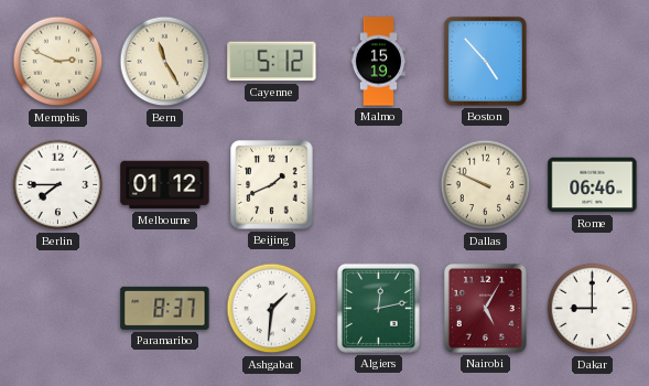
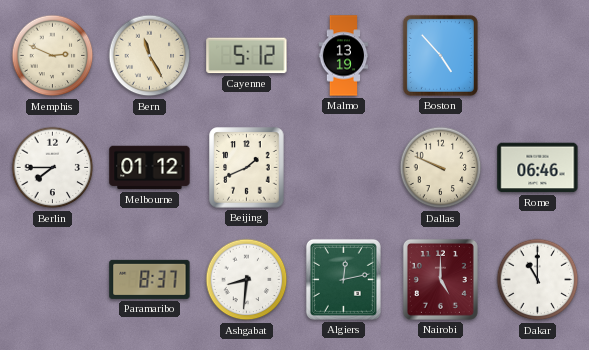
Malmo: 15:19 -> 13:19
Ashgabat: 1:31 -> 8:31
Nairobi: 5:05 -> 5:00
Dakar: 9:00 -> 11:00
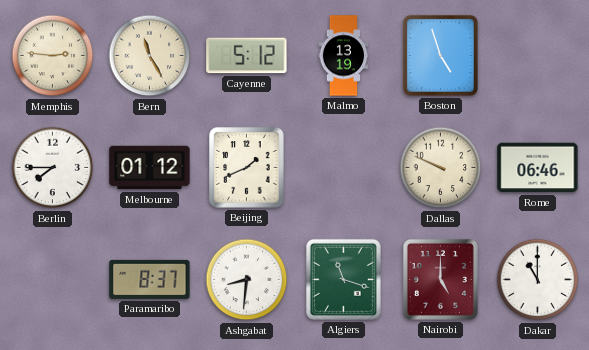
Memphis: 2:49 -> 2:46
Boston: 4:53 -> 4:57
Algiers: 12:13 -> 11:18
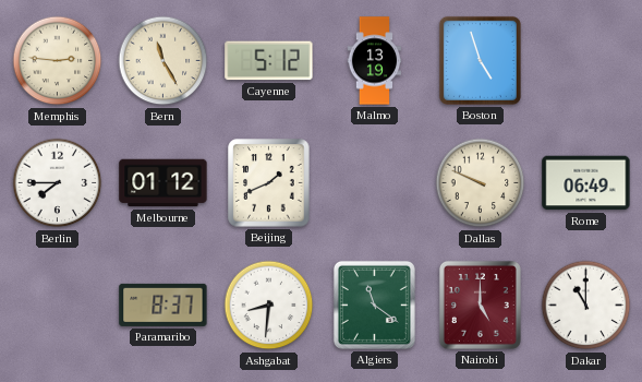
Rome: 06:46 -> 06:49
Algiers: 11:18 -> 11:21
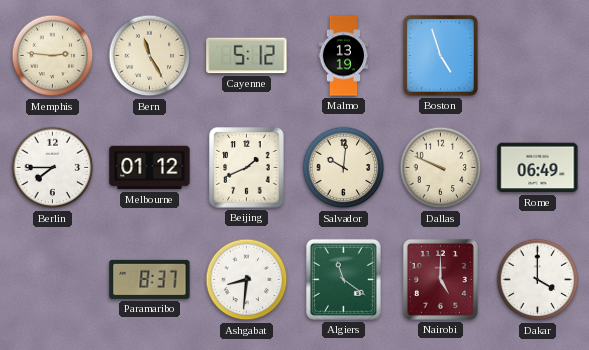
Salvador: none -> 10:01
Dakar: 11:00 -> 4:00
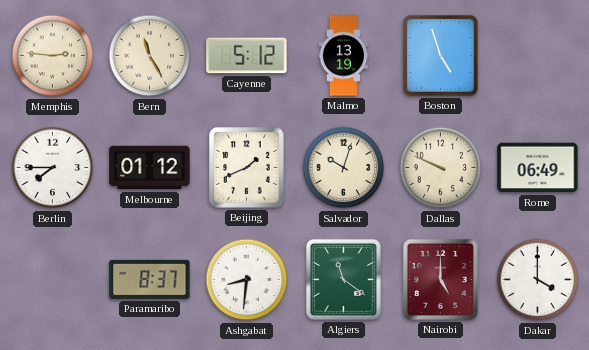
Salvador: 10:01 -> 10:03
